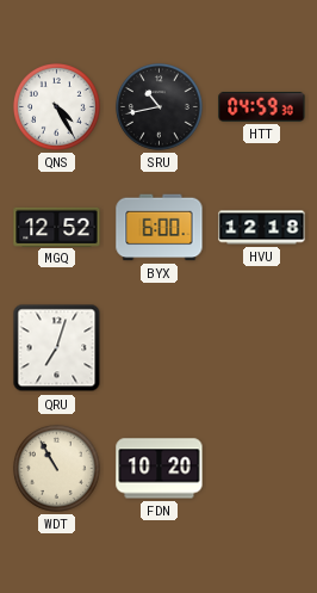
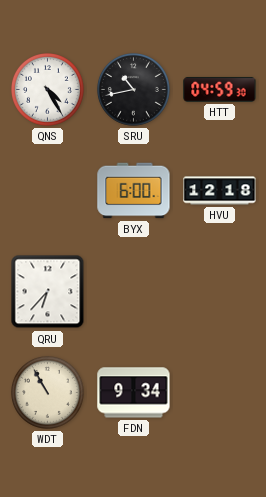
MGQ: 12:52 -> none
QRU: 7:03 -> 6:37
FDN: 10:20 -> 9:34
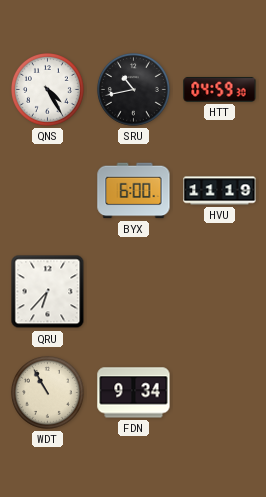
HVU: 12:18 -> 11:19
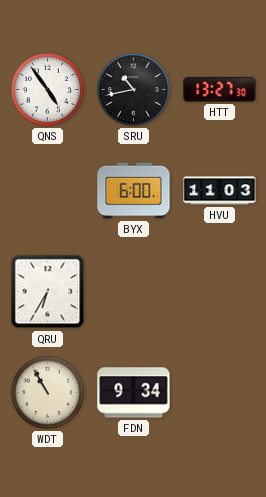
QNS: 4:25 -> 4:54
HTT: 04:59 -> 13:27
HVU: 11:19 -> 11:03
QRU: 6:37 -> 6:35
